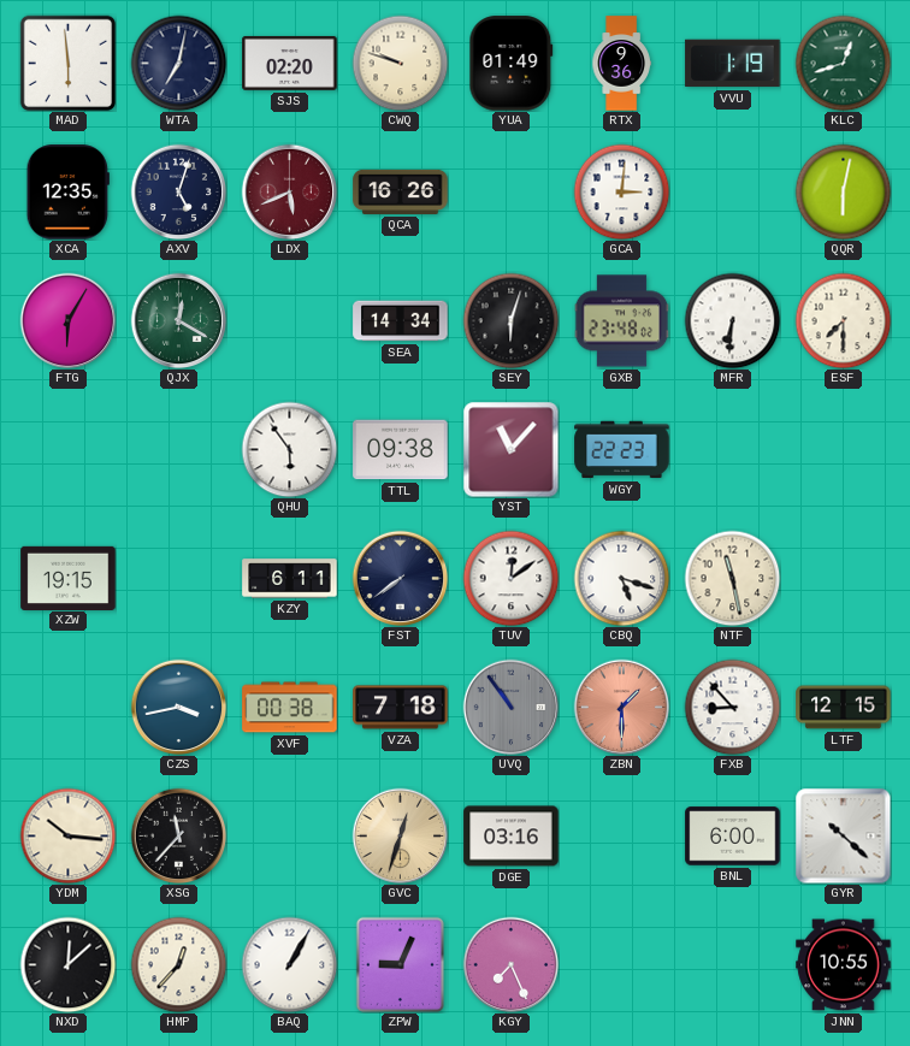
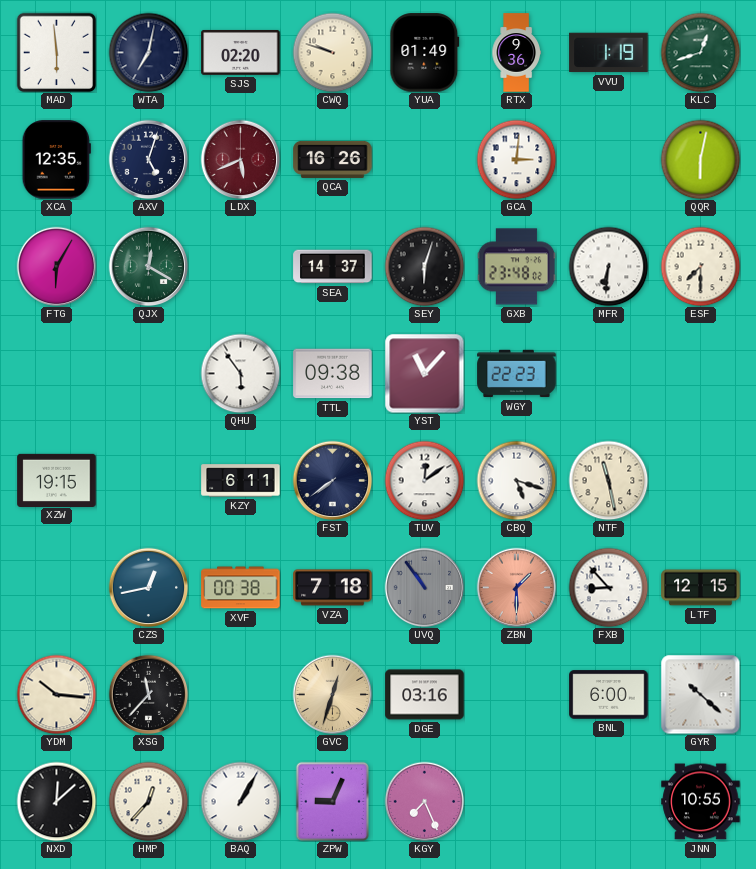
SEA: 14:34 -> 14:37
CZS: 3:43 -> 12:43
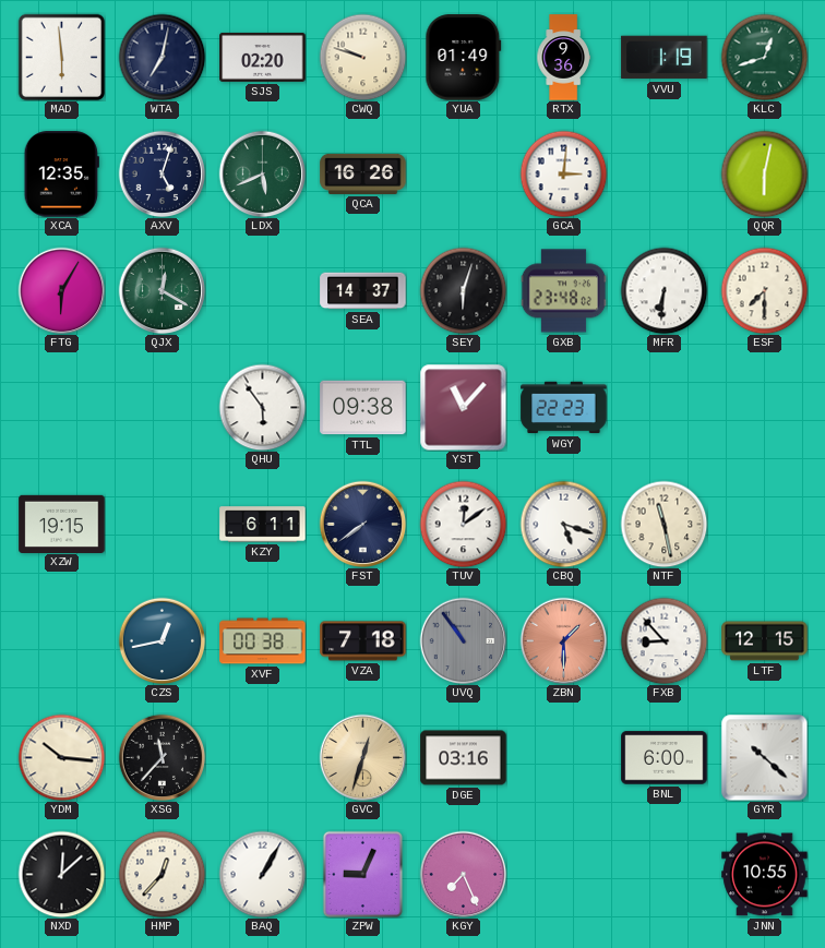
LDX dial: burgundy -> green
